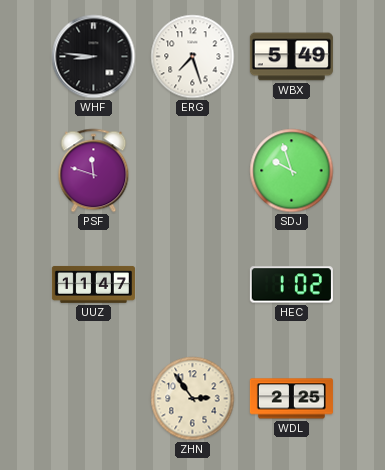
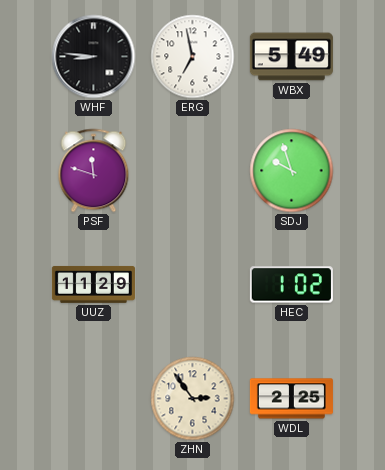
ERG: 7:27 -> 6:58
UUZ: 11:47 -> 11:29
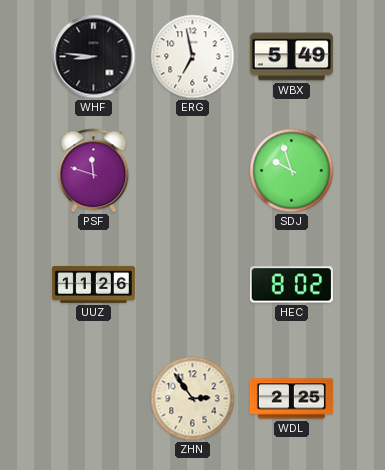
UUZ: 11:29 -> 11:26
HEC: 1:02 -> 8:02
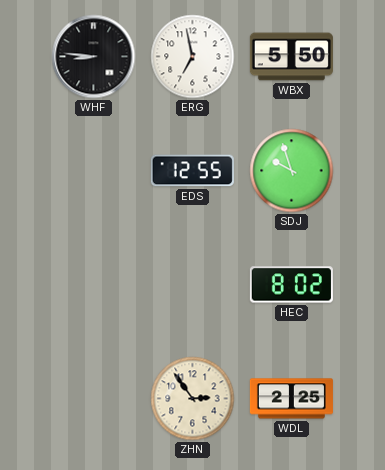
WBX: 5:49 -> 5:50
PSF: 11:48 -> none
EDS: none -> 12:55
UUZ: 11:26 -> none
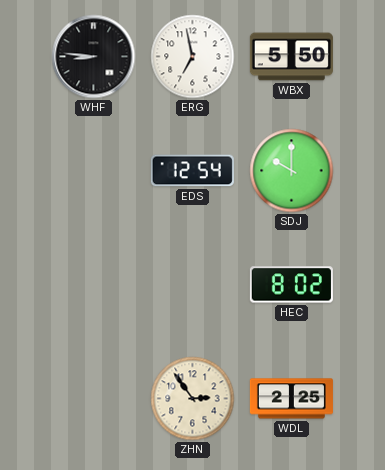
EDS: 12:55 -> 12:54
SDJ: 9:57 -> 10:00
